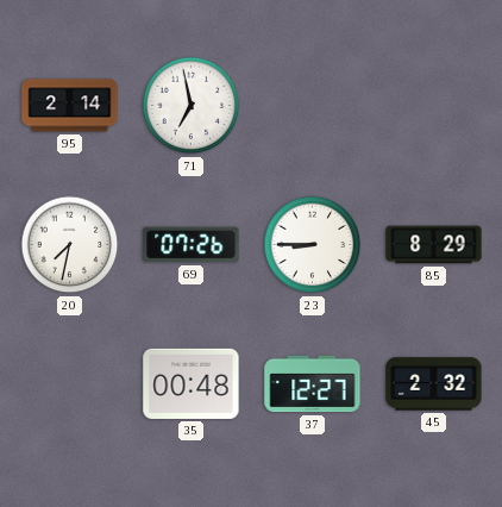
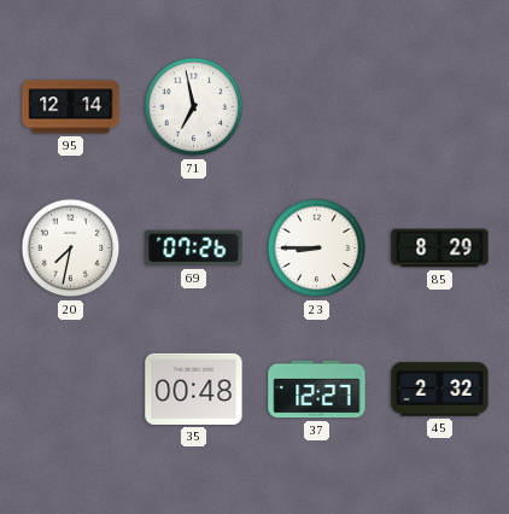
95: 2:14 -> 12:14
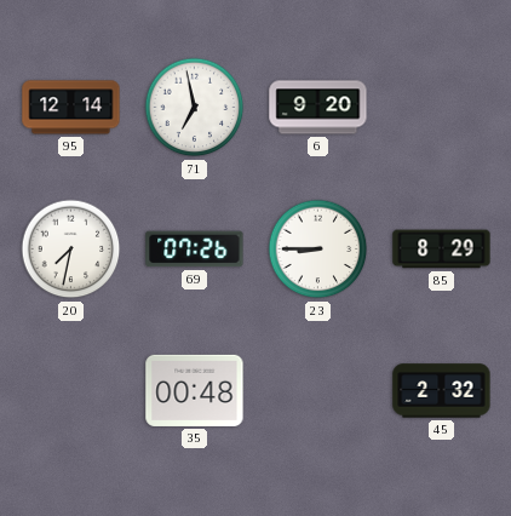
6: none -> 9:20
37: 12:27 -> none
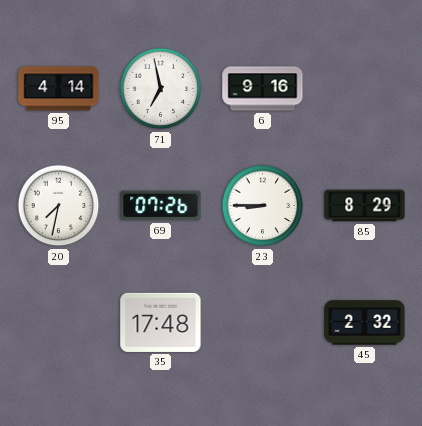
95: 12:14 -> 4:14
6: 9:20 -> 9:16
35: 00:48 -> 17:48
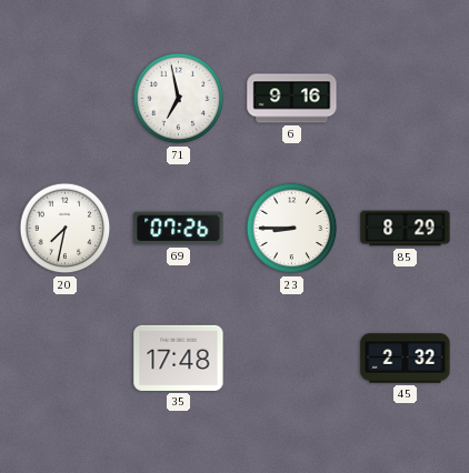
95: 4:14 -> none
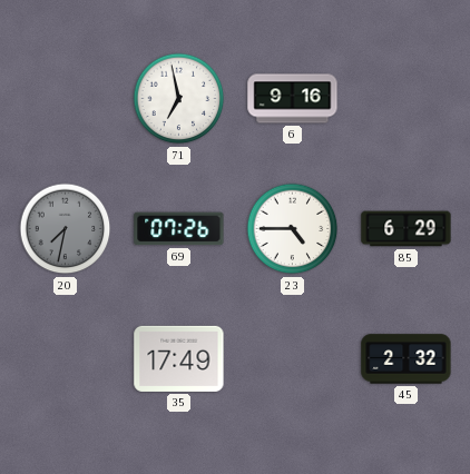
20 dial: white -> grey
23: 8:45 -> 4:45
85: 8:29 -> 6:29
35: 17:48 -> 17:49
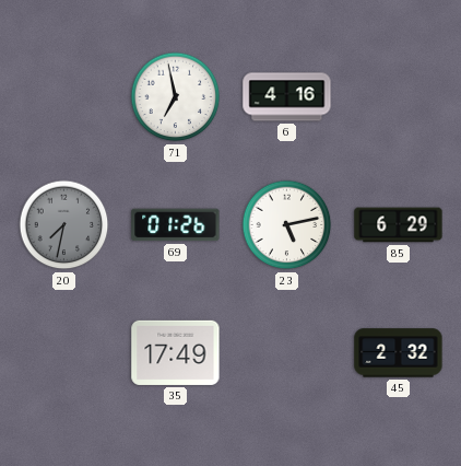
6: 9:16 -> 4:16
69: 07:26 -> 01:26
23: 4:45 -> 5:13
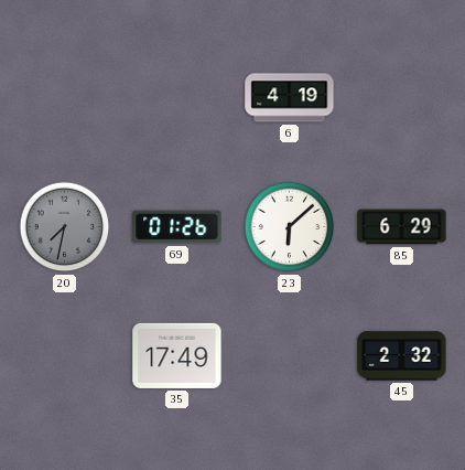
71: 6:58 -> none
6: 4:16 -> 4:19
23: 5:13 -> 6:08
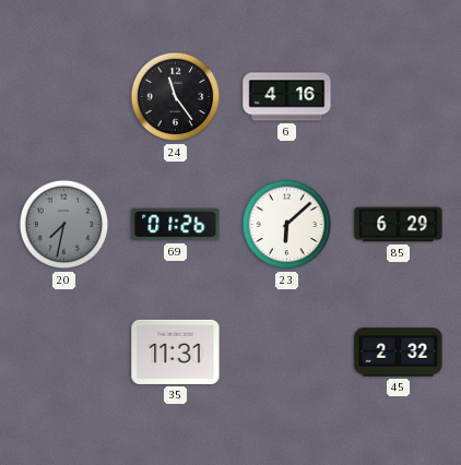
24: none -> 11:24
6: 4:19 -> 4:16
35: 17:49 -> 11:31
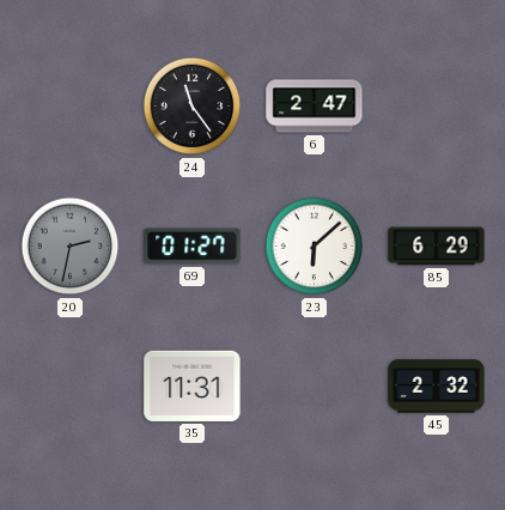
6: 4:16 -> 2:47
20: 7:32 -> 2:32
69: 01:26 -> 01:27
